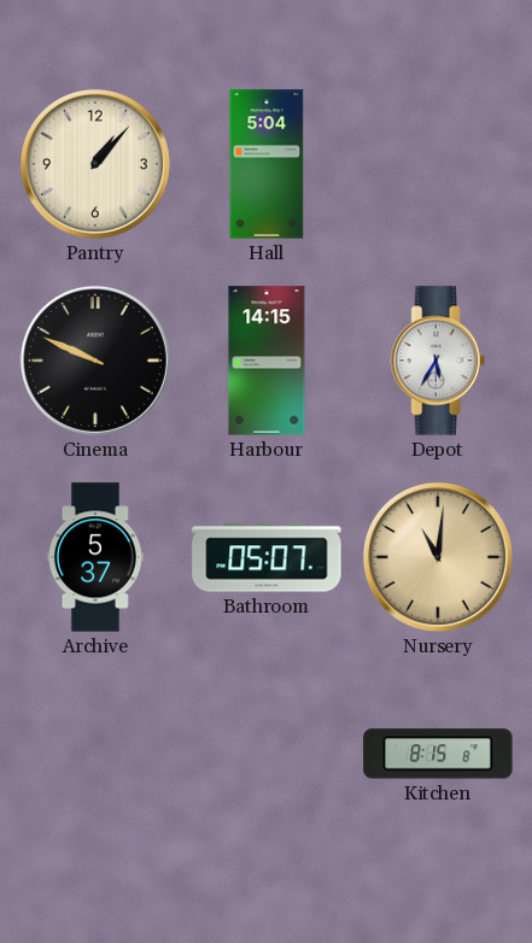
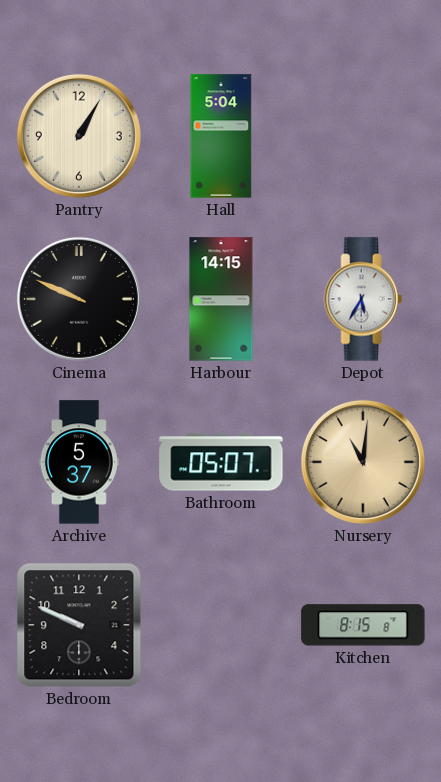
Pantry: 1:07 -> 1:05
Bedroom: none -> 9:49
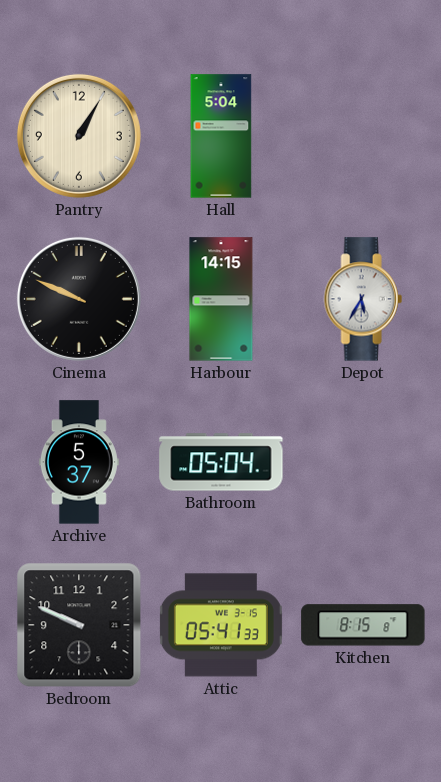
Bathroom: 05:07 -> 05:04
Nursery: 11:01 -> none
Attic: none -> 05:41
